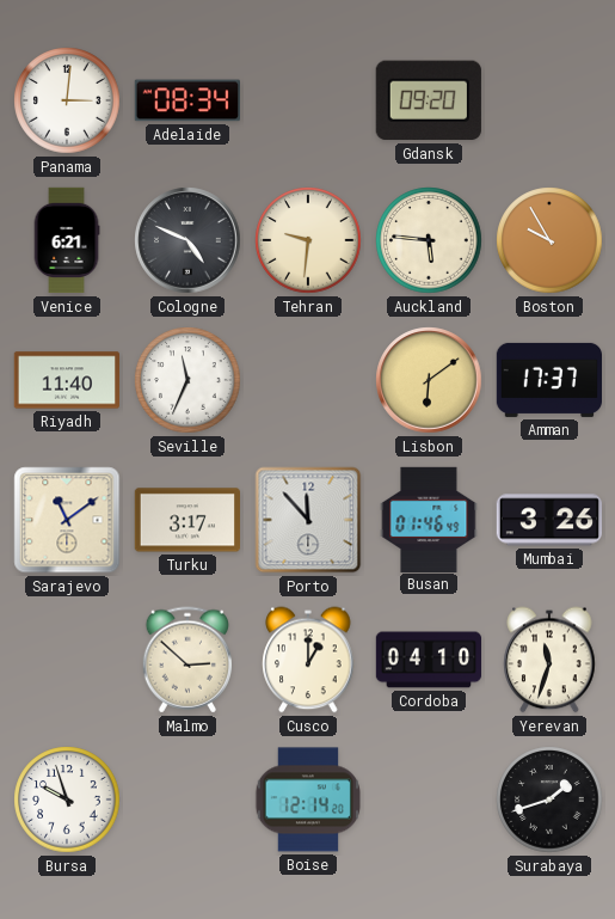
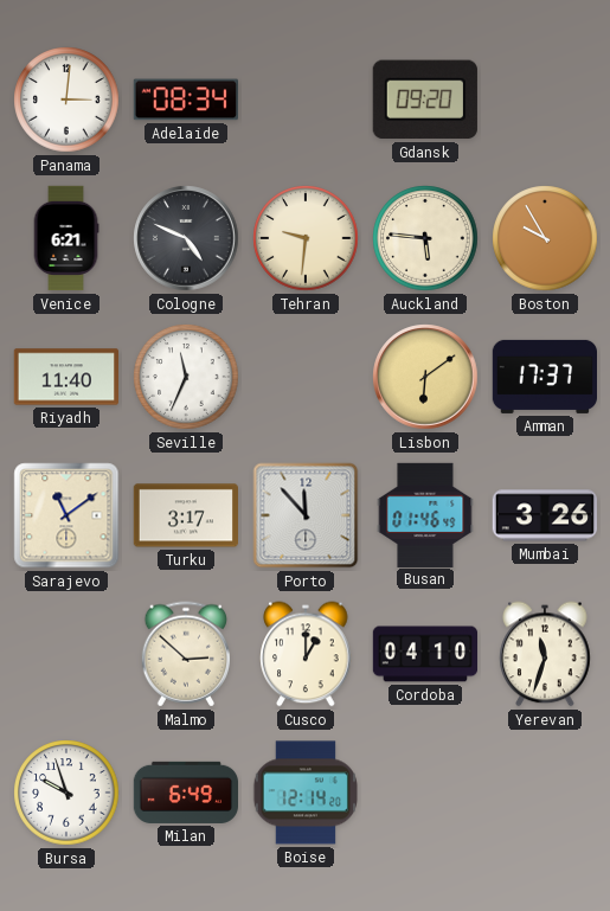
Milan: none -> 6:49
Surabaya: 1:42 -> none
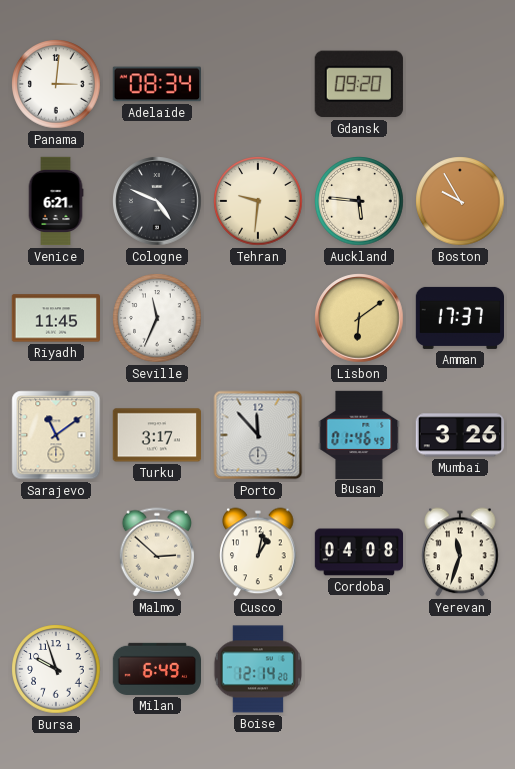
Riyadh: 11:40 -> 11:45
Cusco: 1:00 -> 1:02
Cordoba: 04:10 -> 04:08
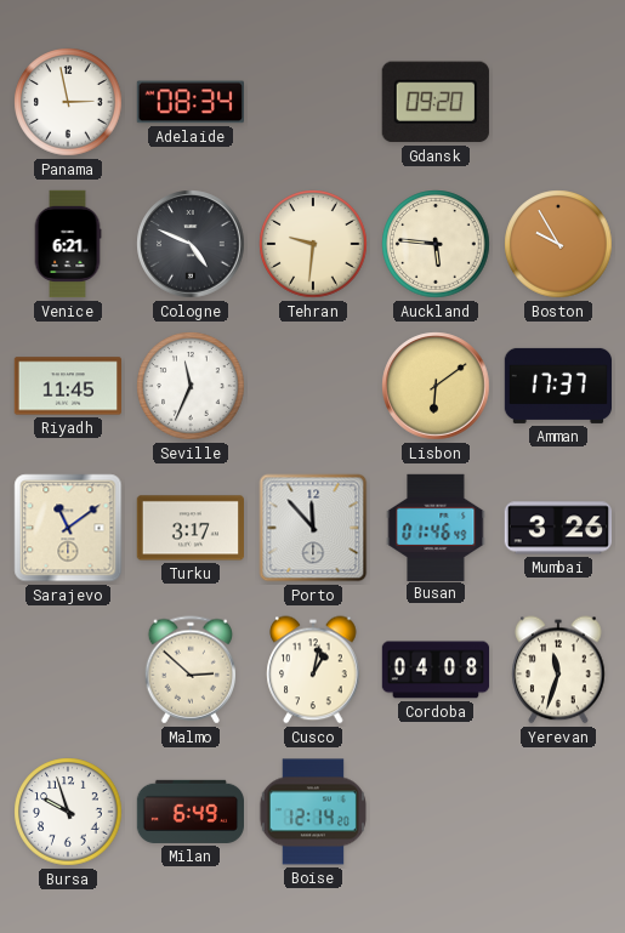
Panama: 3:01 -> 2:58
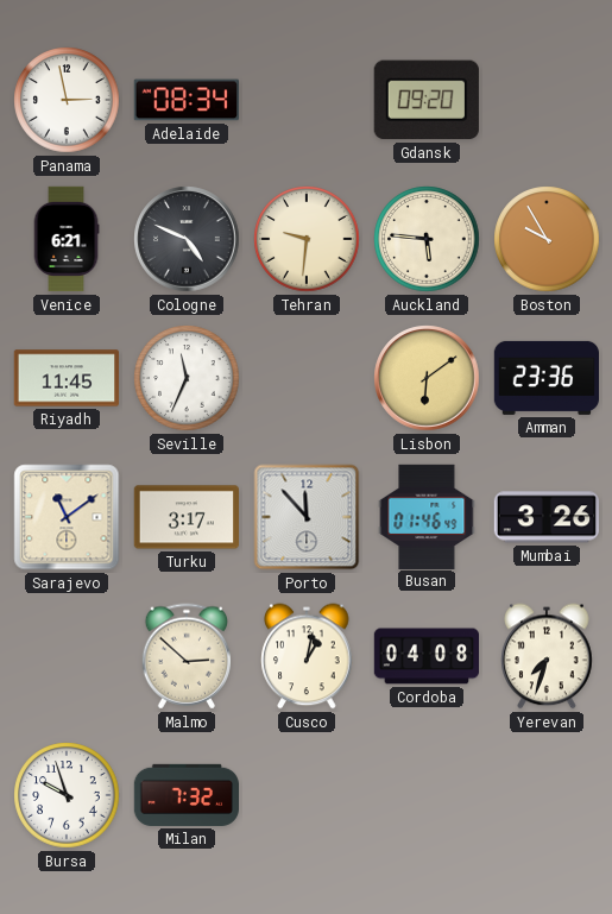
Amman: 17:37 -> 23:36
Yerevan: 11:33 -> 7:33
Milan: 6:49 -> 7:32
Boise: 12:14 -> none
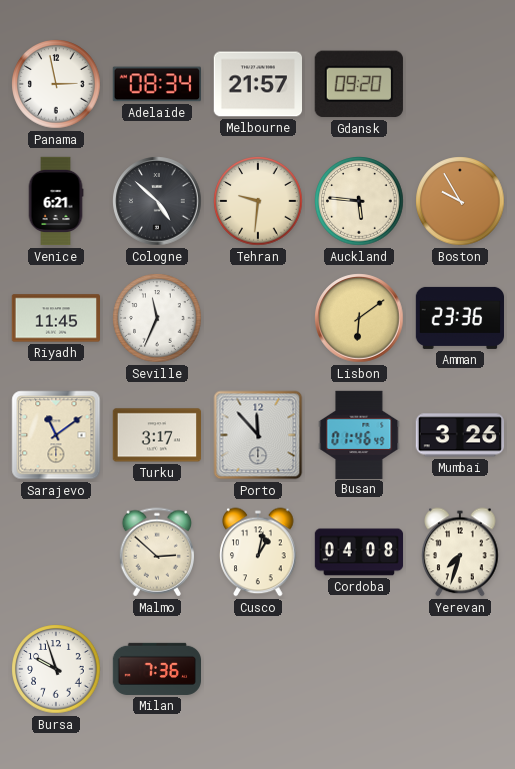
Melbourne: none -> 21:57
Cologne: 4:49 -> 4:52
Milan: 7:32 -> 7:36
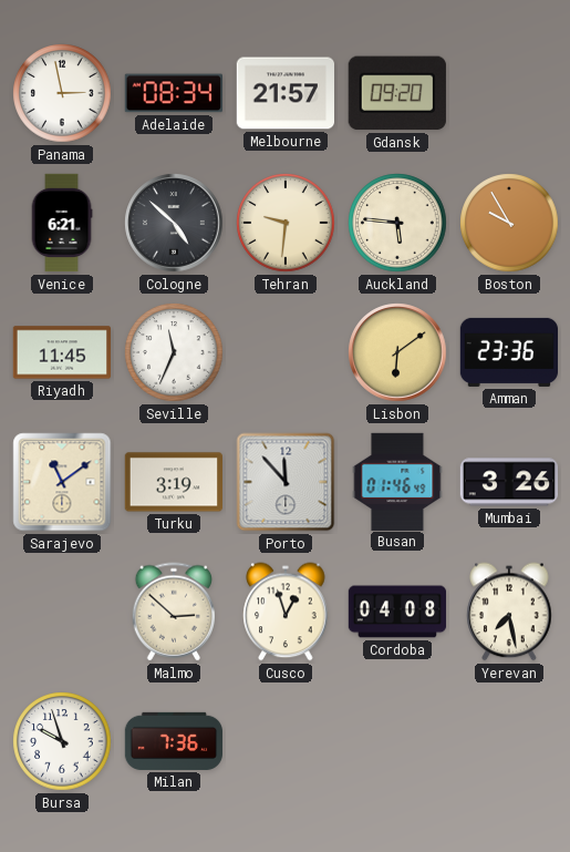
Turku: 3:17 -> 3:19
Cusco: 1:02 -> 12:57
Yerevan: 7:33 -> 7:28
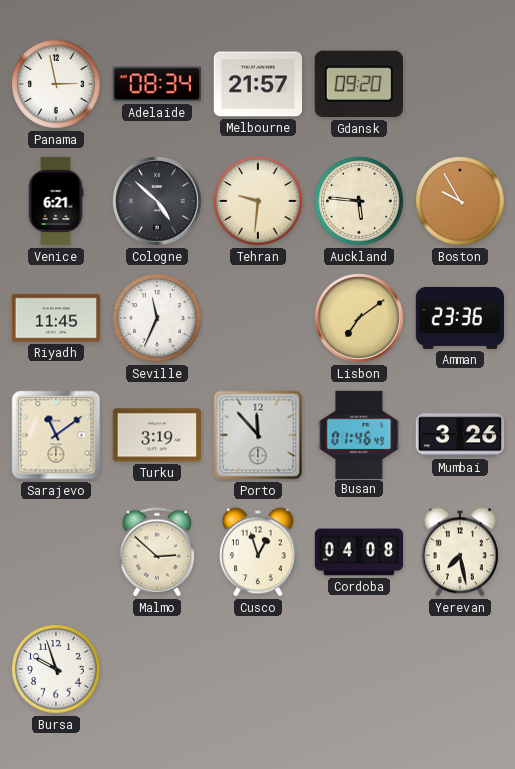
Lisbon: 6:09 -> 7:09
Milan: 7:36 -> none
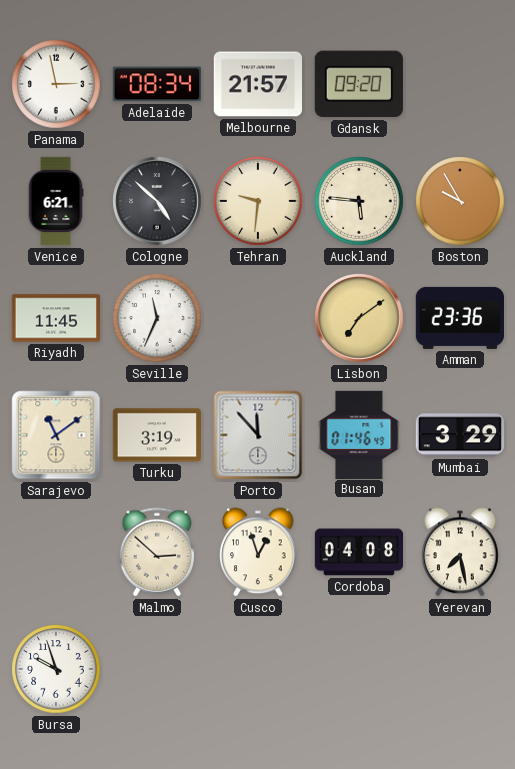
Mumbai: 3:26 -> 3:29
